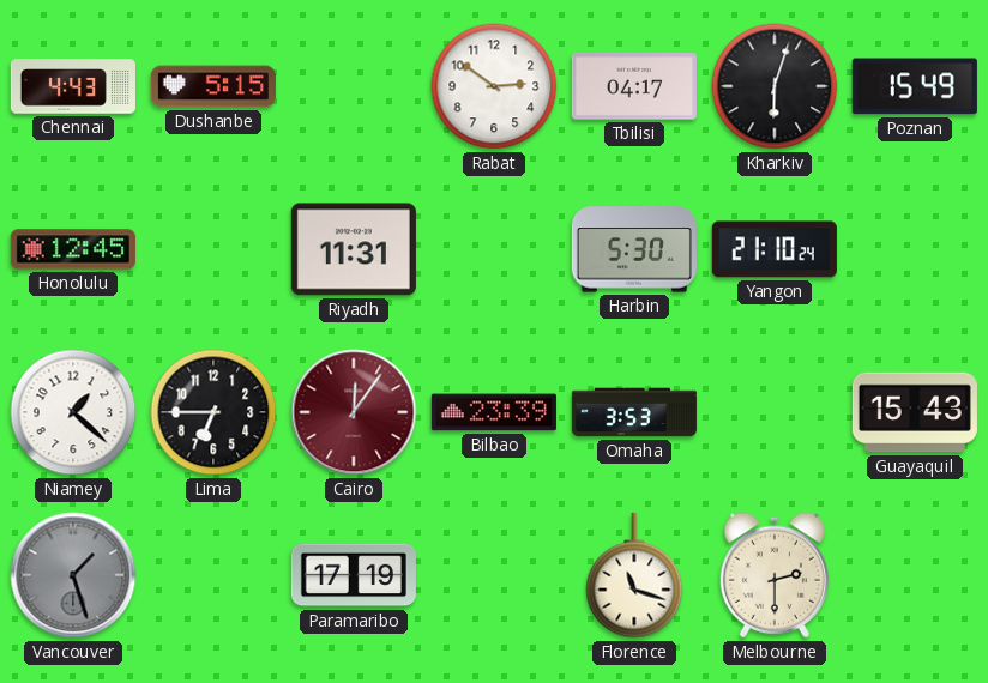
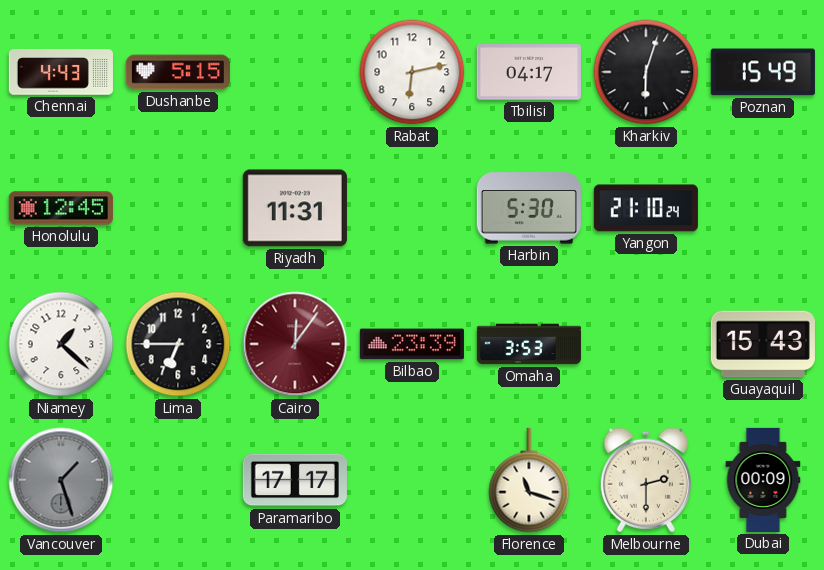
Rabat: 2:51 -> 6:13
Paramaribo: 17:19 -> 17:17
Dubai: none -> 00:09
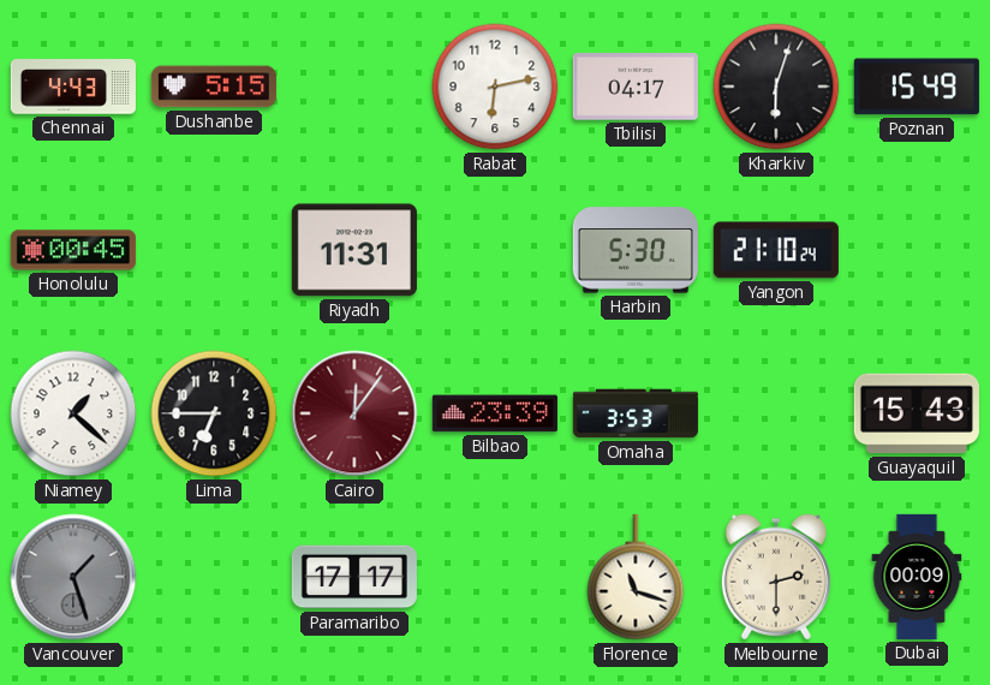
Honolulu: 12:45 -> 00:45
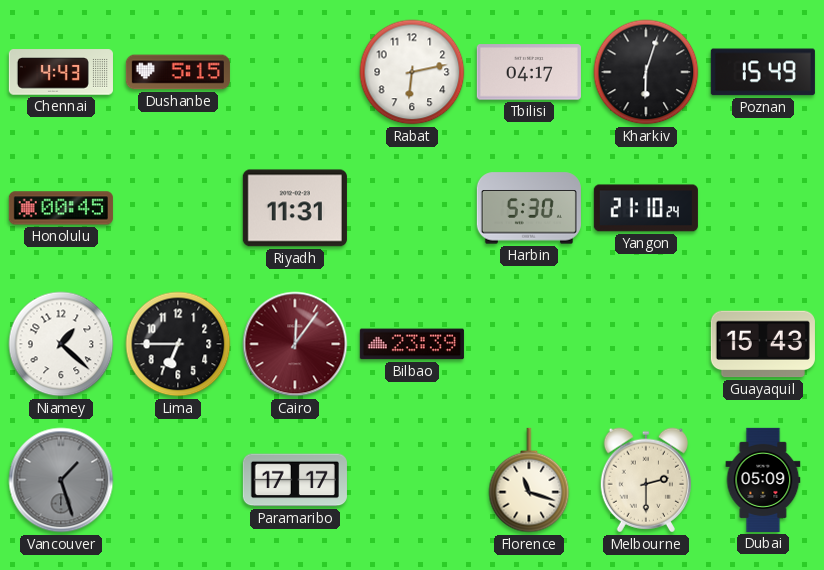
Omaha: 3:53 -> none
Dubai: 00:09 -> 05:09
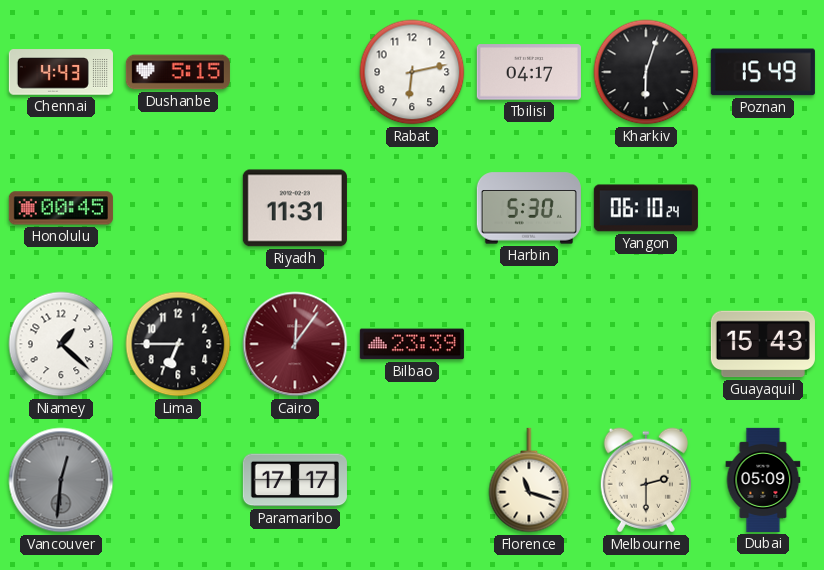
Yangon: 21:10 -> 06:10
Vancouver: 1:27 -> 12:31
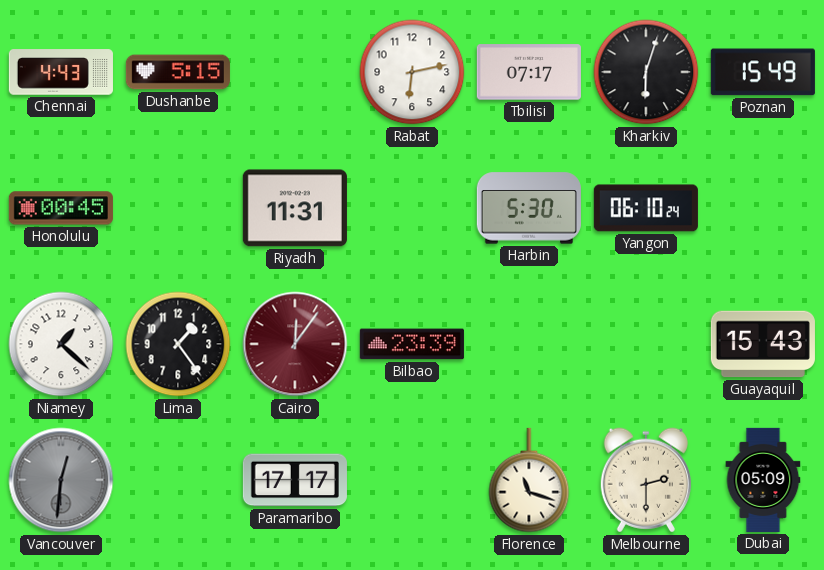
Tbilisi: 04:17 -> 07:17
Lima: 6:45 -> 1:24
